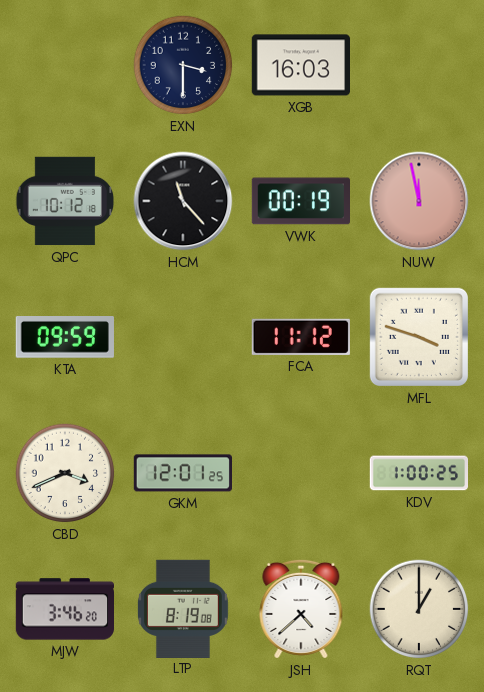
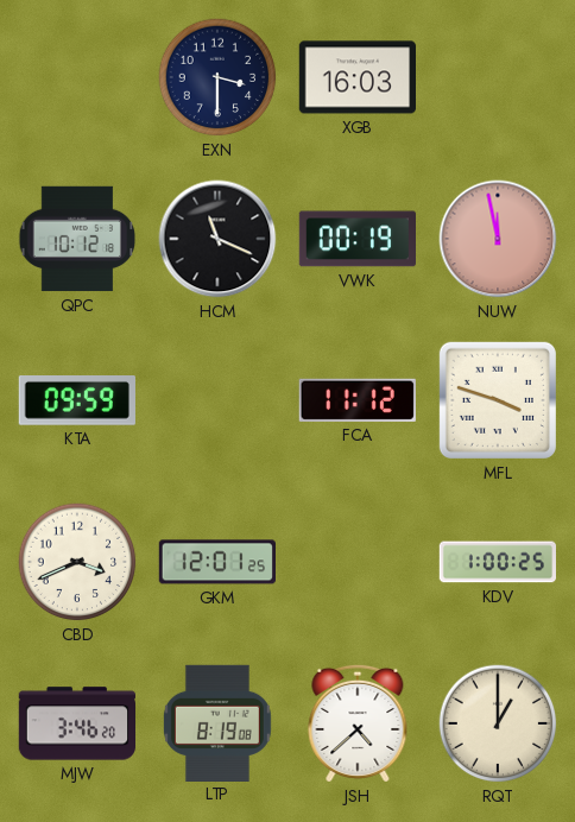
HCM: 11:23 -> 11:19
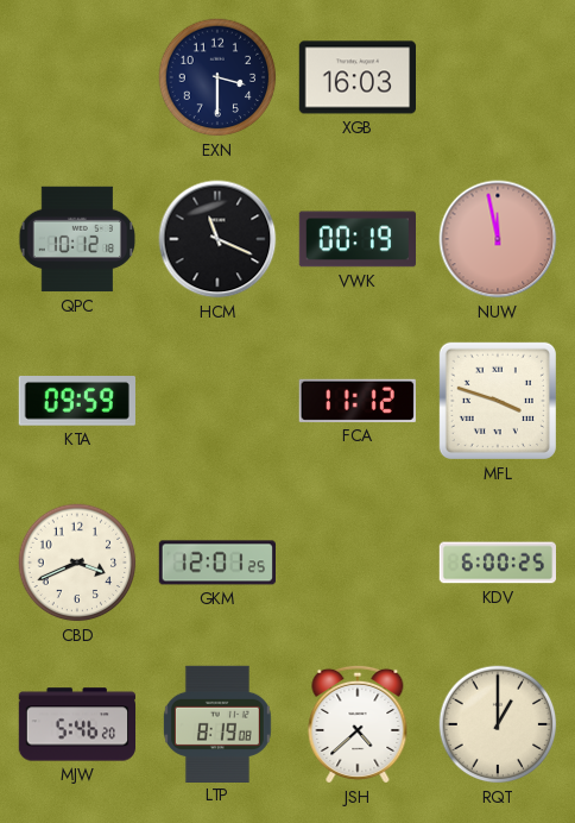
KDV: 1:00 -> 6:00
MJW: 3:46 -> 5:46
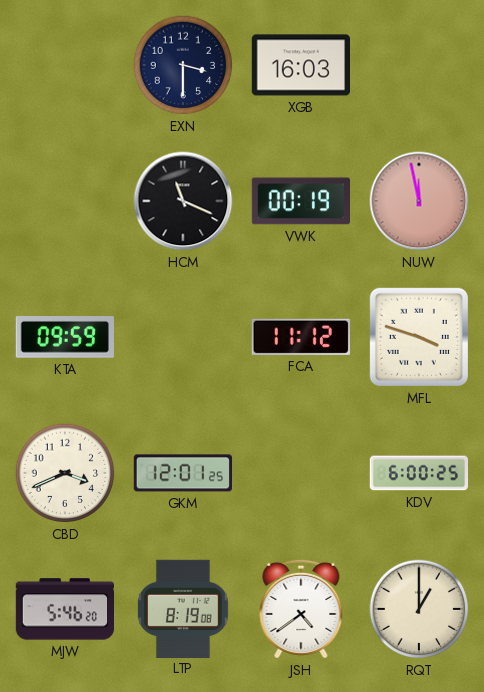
QPC: 10:12 -> none
JSH: 4:38 -> 4:39
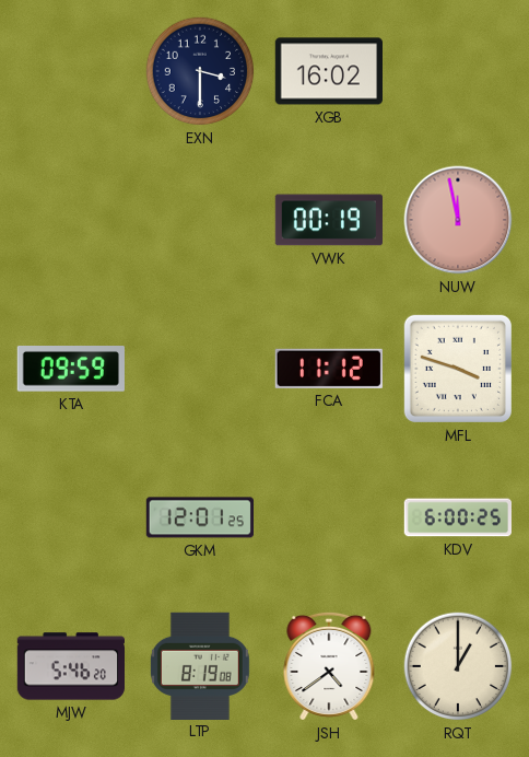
XGB: 16:03 -> 16:02
HCM: 11:19 -> none
CBD: 3:41 -> none
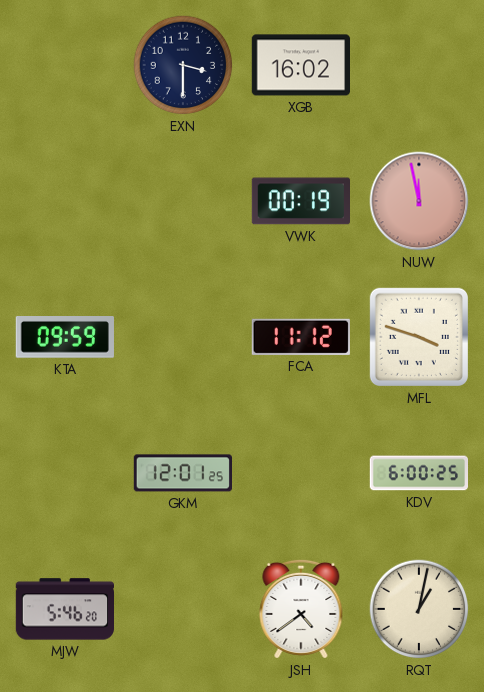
LTP: 8:19 -> none
RQT: 1:00 -> 1:02
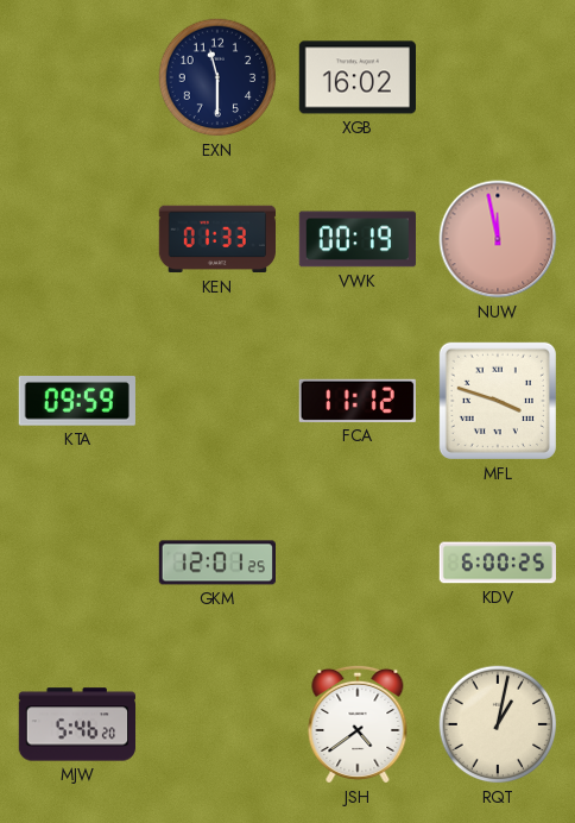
EXN: 3:30 -> 11:30
KEN: none -> 01:33
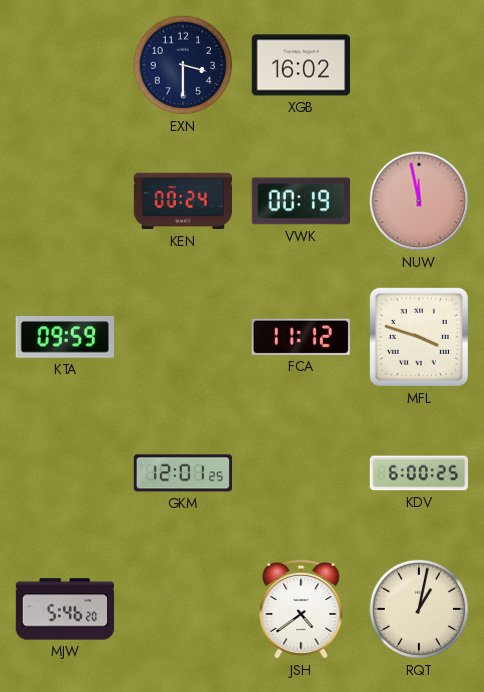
EXN: 11:30 -> 3:30
KEN: 01:33 -> 00:24
